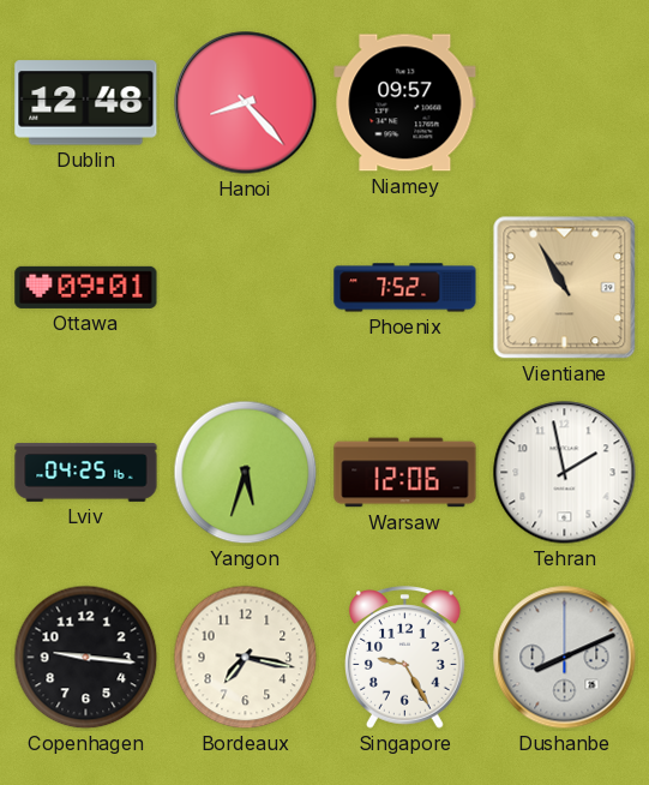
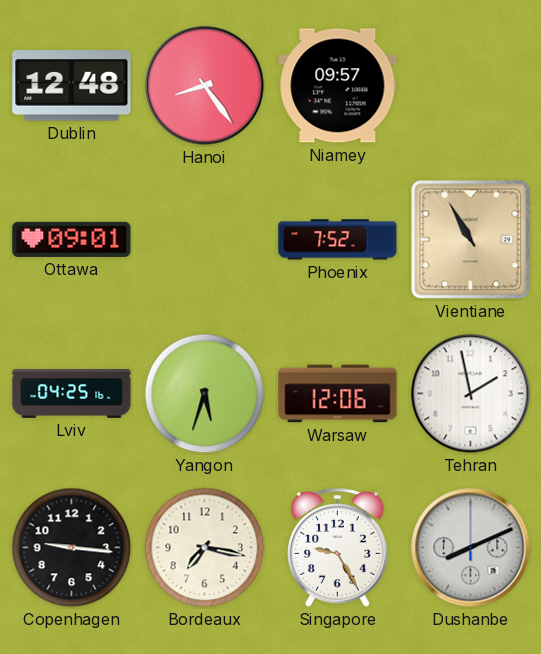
Hanoi: 8:23 -> 8:24
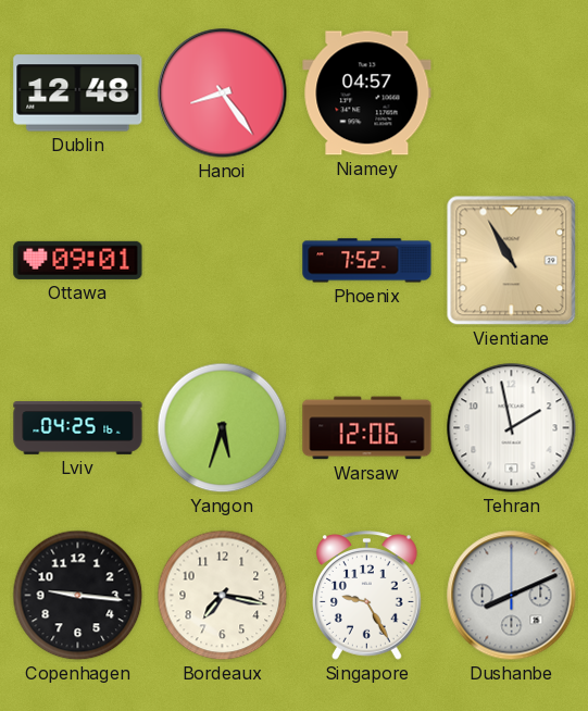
Niamey: 09:57 -> 04:57
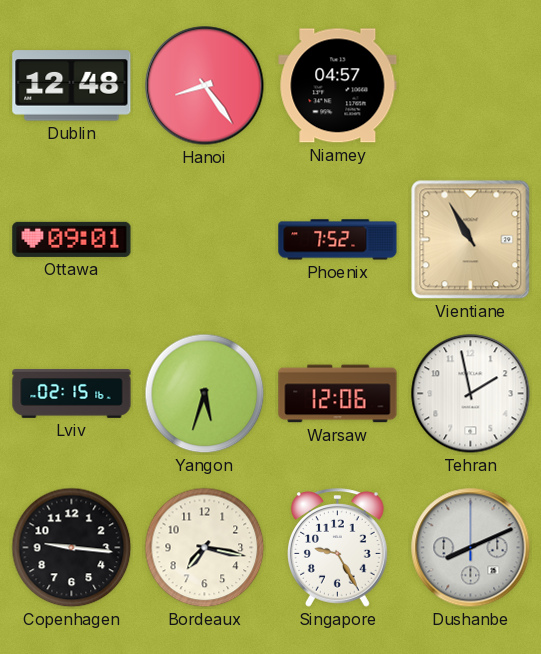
Lviv: 04:25 -> 02:15
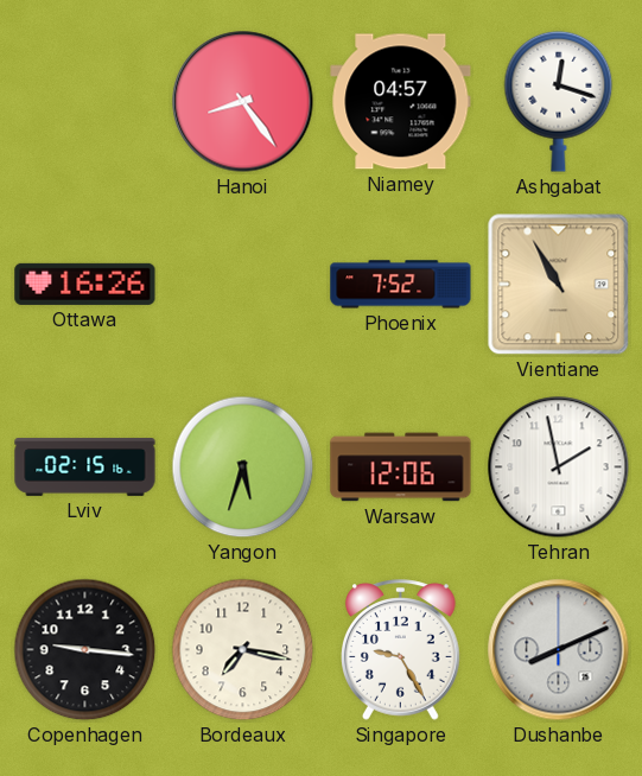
Dublin: 12:48 -> none
Ashgabat: none -> 12:18
Ottawa: 09:01 -> 16:26
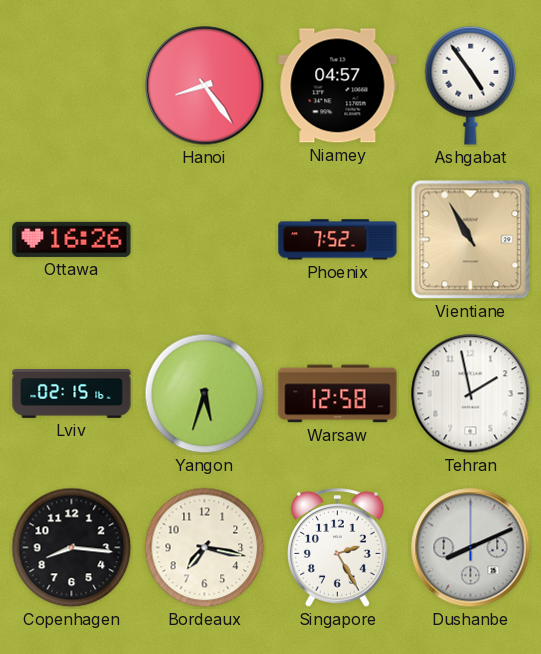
Ashgabat: 12:18 -> 4:54
Warsaw: 12:06 -> 12:58
Copenhagen: 9:16 -> 8:16
Singapore: 9:25 -> 2:25
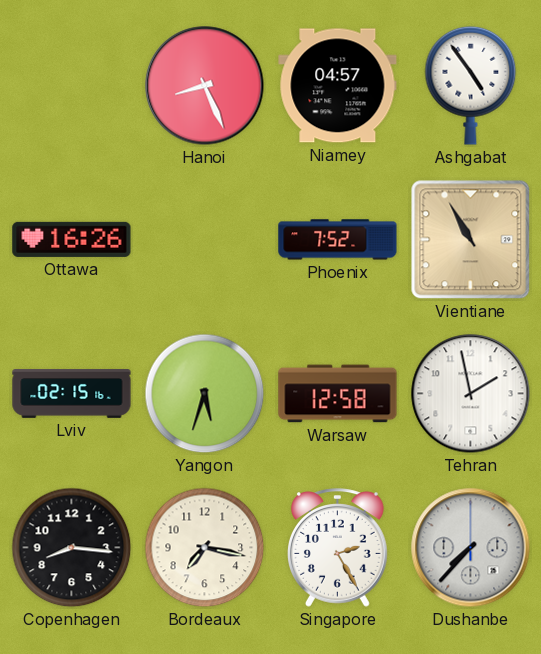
Hanoi: 8:24 -> 8:26
Dushanbe: 8:11 -> 7:37
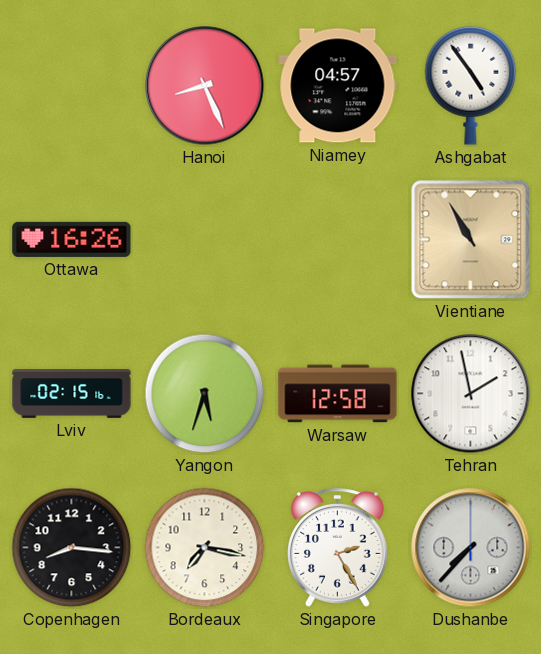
Phoenix: 7:52 -> none
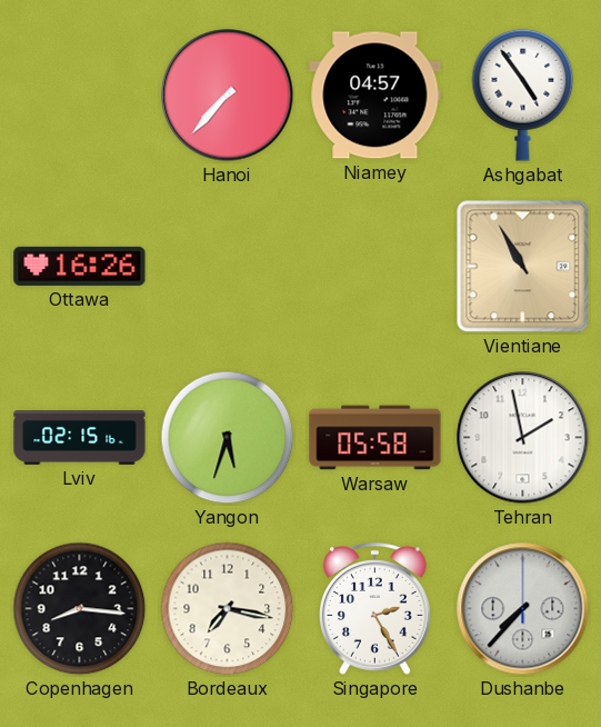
Hanoi: 8:26 -> 7:37
Warsaw: 12:58 -> 05:58
